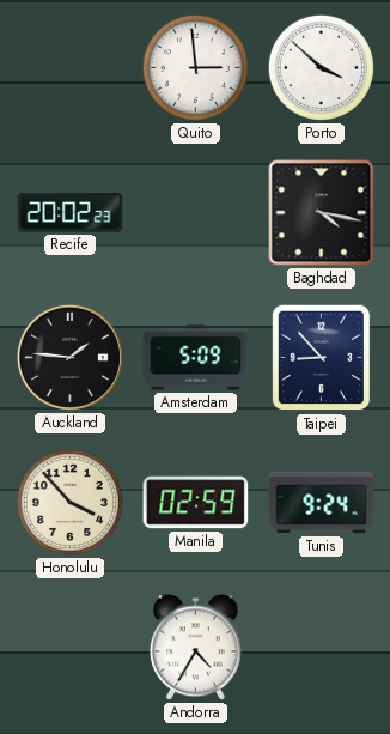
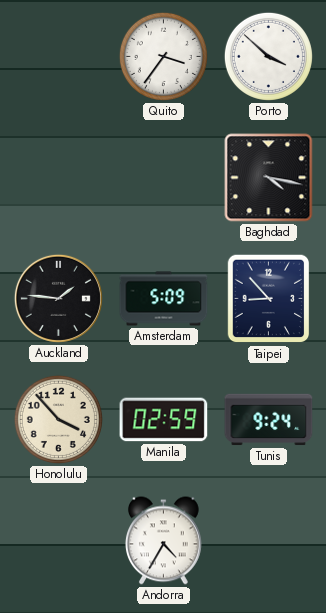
Quito: 2:59 -> 3:36
Recife: 20:02 -> none
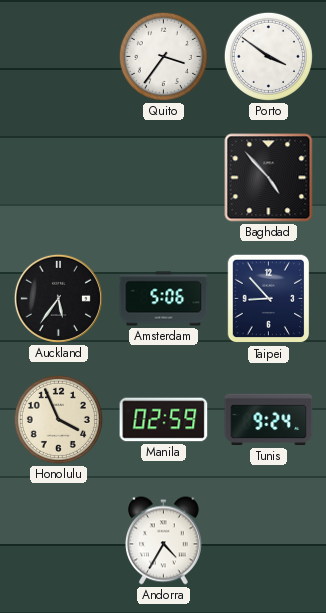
Porto: 3:52 -> 3:51
Baghdad: 4:17 -> 4:53
Auckland: 1:46 -> 5:36
Amsterdam: 5:09 -> 5:06
Honolulu: 3:53 -> 3:56
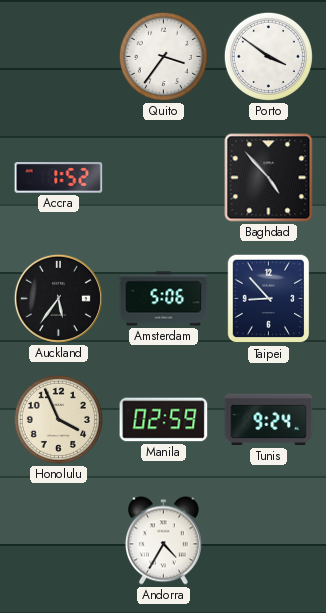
Accra: none -> 1:52
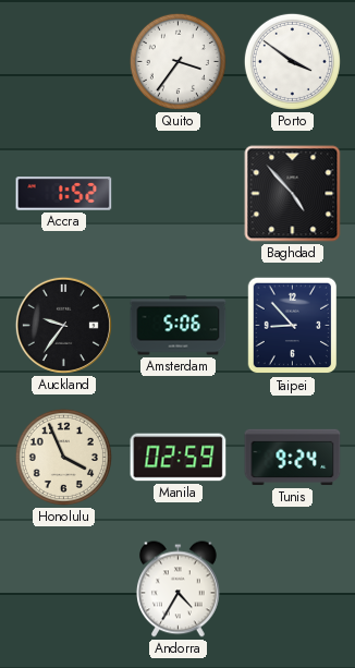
Auckland: 5:36 -> 9:36
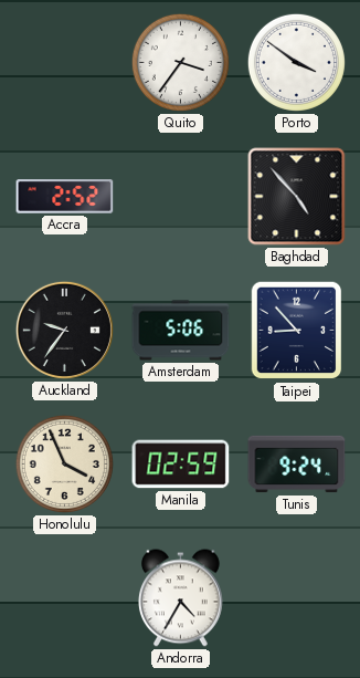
Accra: 1:52 -> 2:52
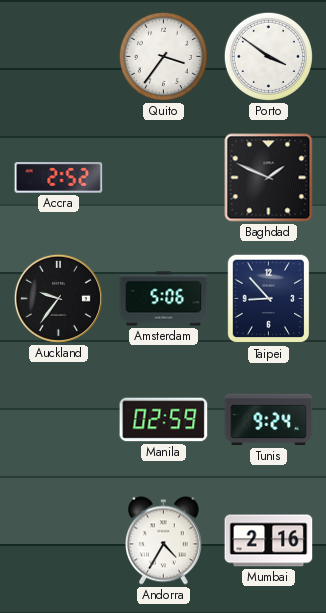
Baghdad: 4:53 -> 1:49
Honolulu: 3:56 -> none
Mumbai: none -> 2:16
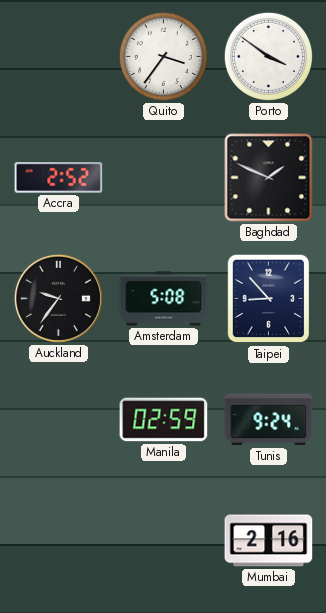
Amsterdam: 5:06 -> 5:08
Andorra: 4:35 -> none
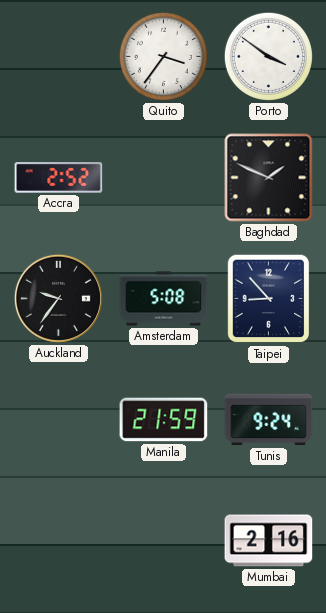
Manila: 02:59 -> 21:59
